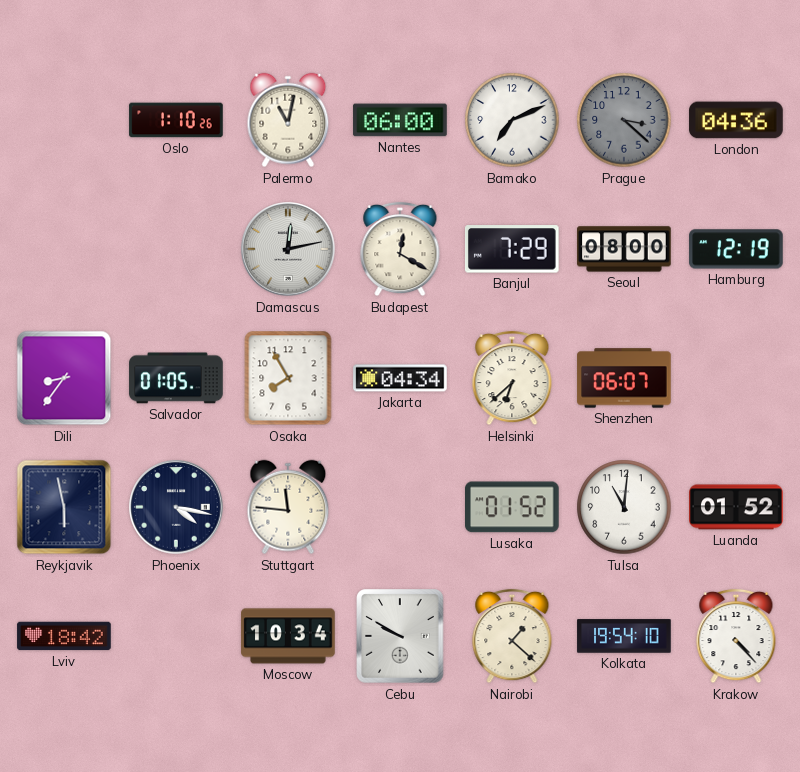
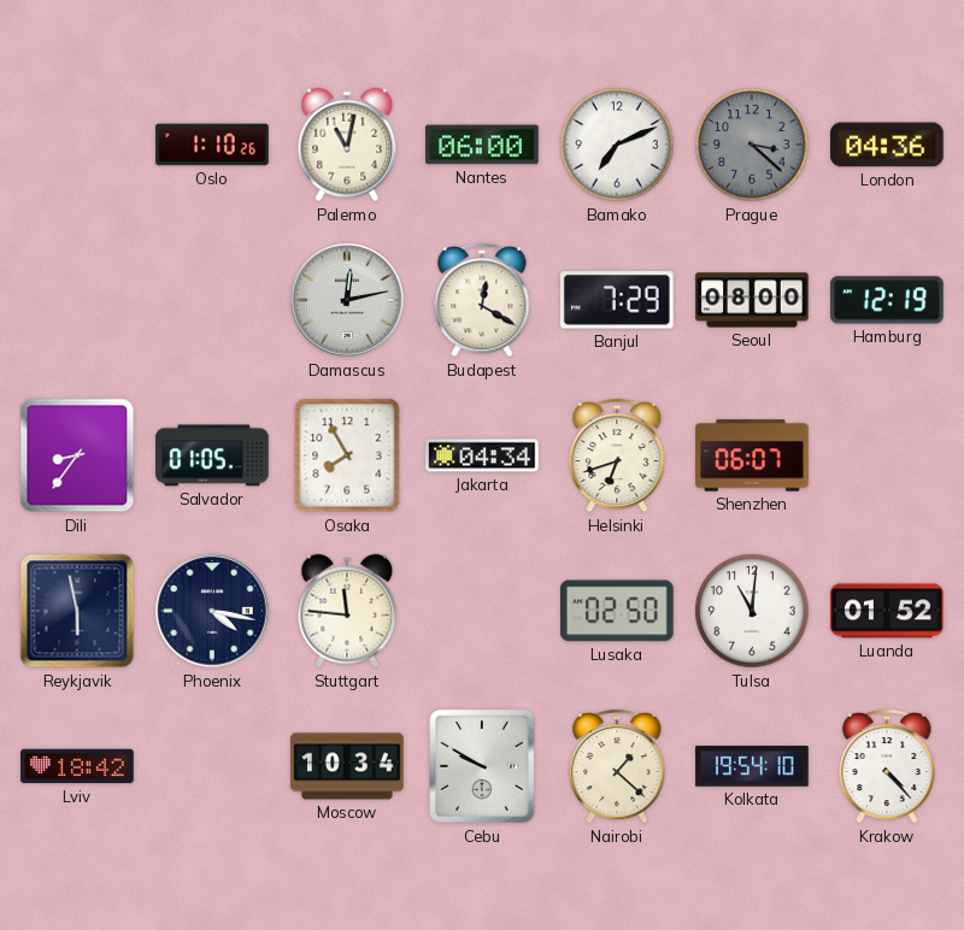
Helsinki: 6:38 -> 6:42
Lusaka: 01:52 -> 02:50
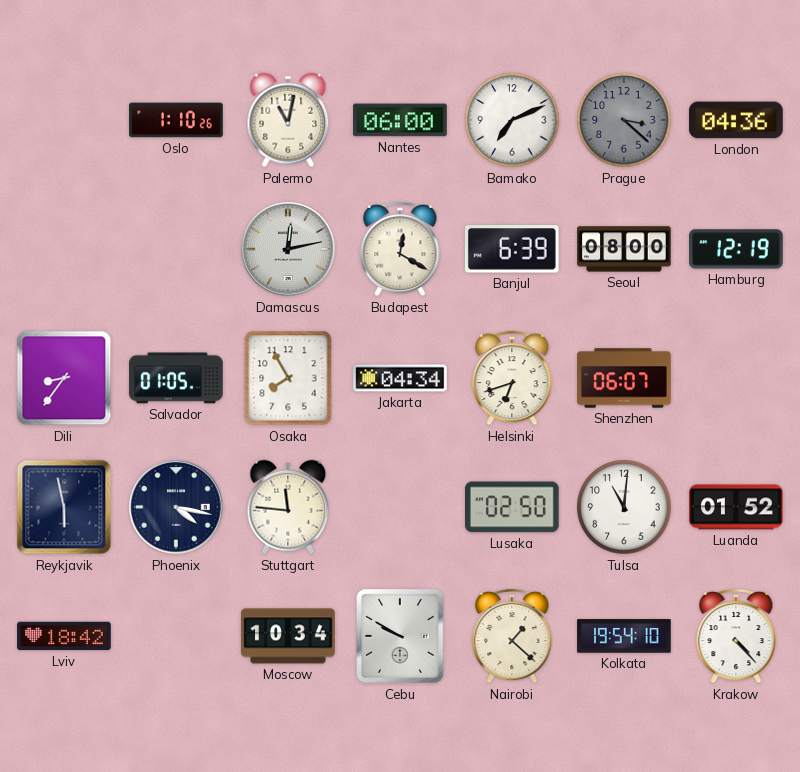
Banjul: 7:29 -> 6:39
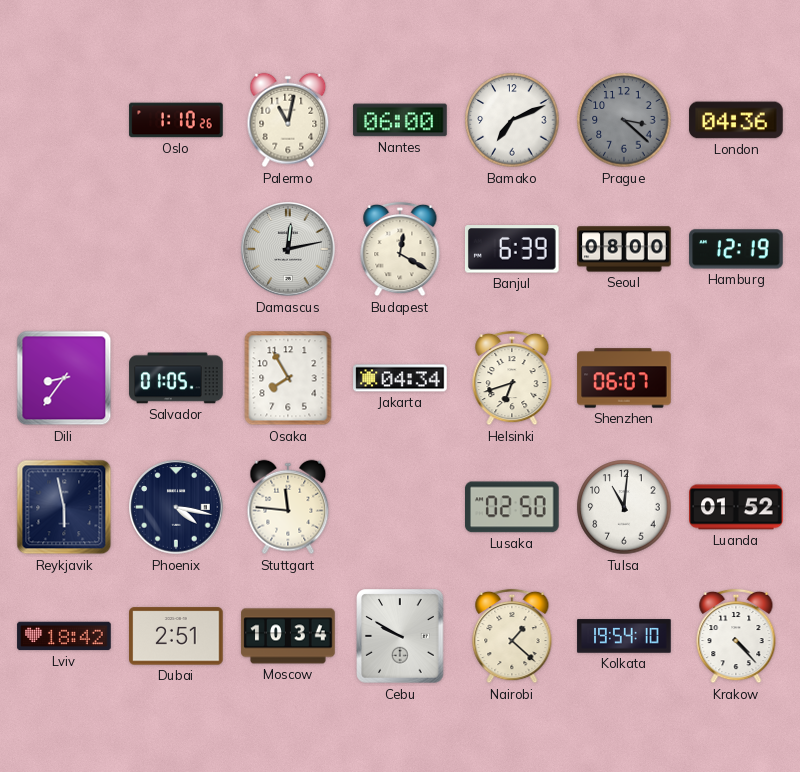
Dubai: none -> 2:51
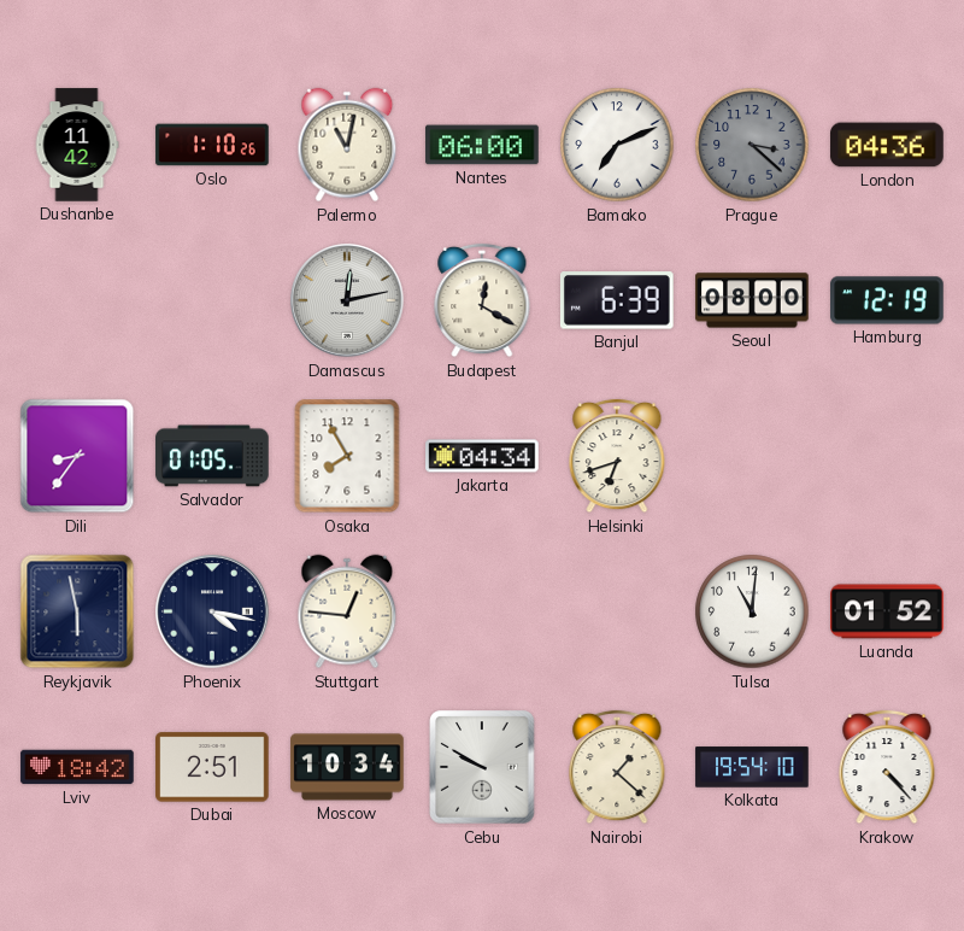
Dushanbe: none -> 11:42
Shenzhen: 06:07 -> none
Stuttgart: 11:46 -> 12:46
Lusaka: 02:50 -> none
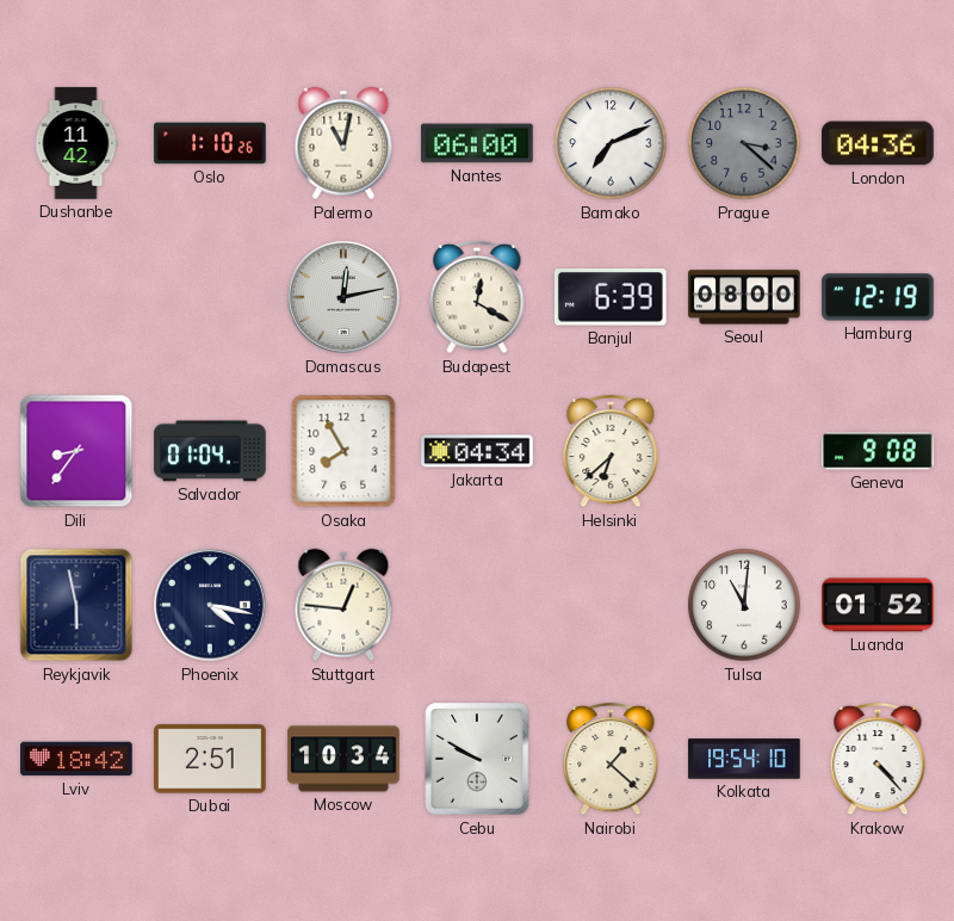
Salvador: 01:05 -> 01:04
Helsinki: 6:42 -> 6:38
Geneva: none -> 9:08
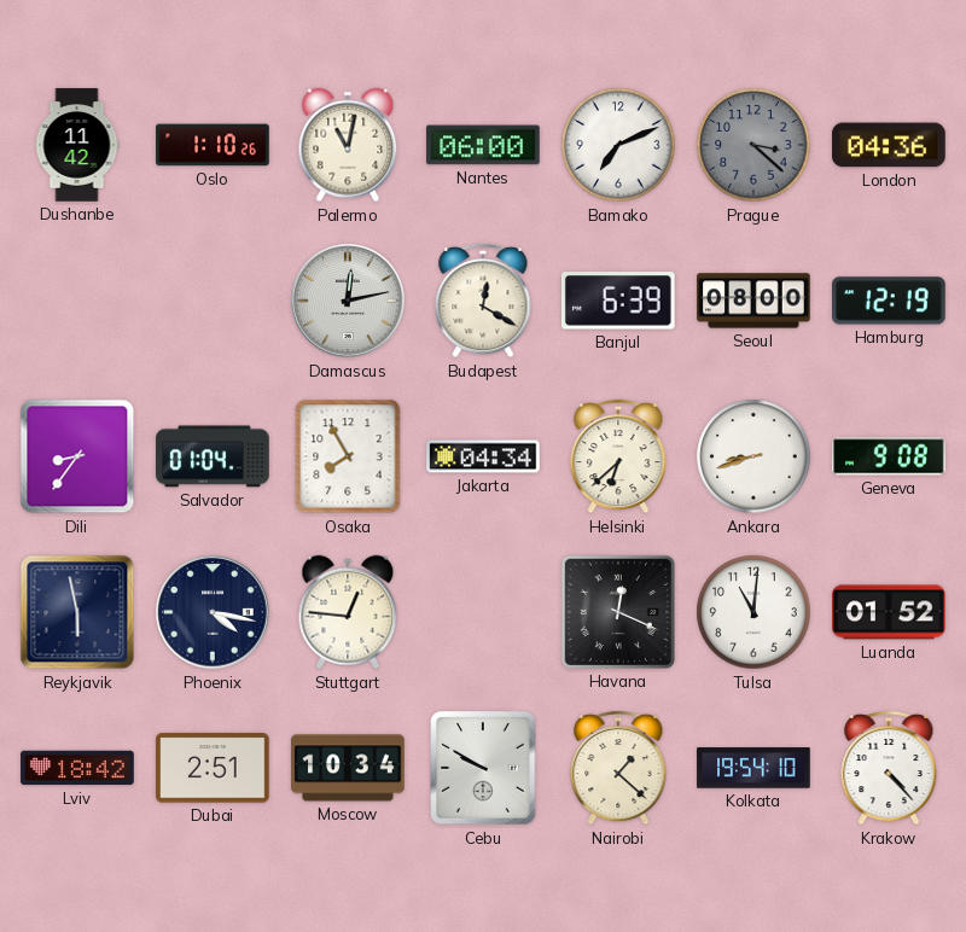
Ankara: none -> 8:42
Havana: none -> 12:19
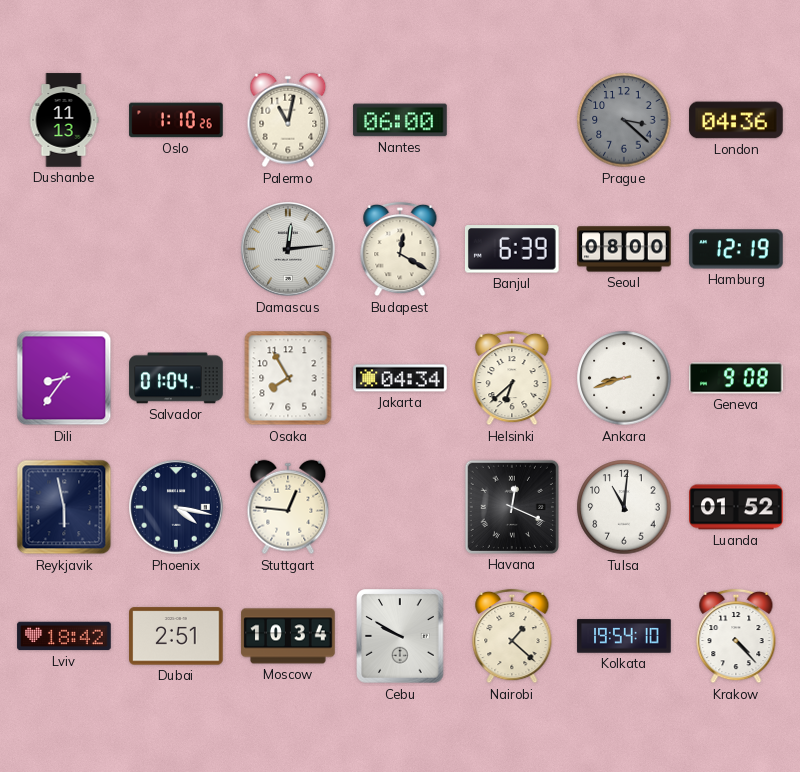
Dushanbe: 11:42 -> 11:13
Bamako: 7:11 -> none
Damascus: 12:13 -> 12:14
